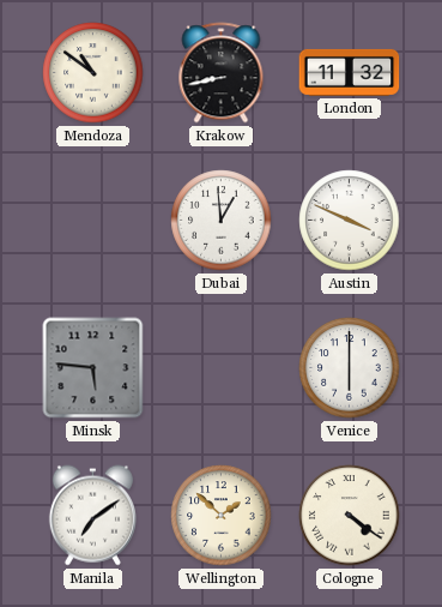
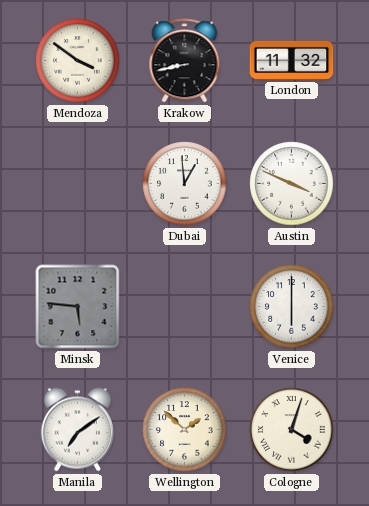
Mendoza: 10:51 -> 3:51
Cologne: 4:21 -> 4:03
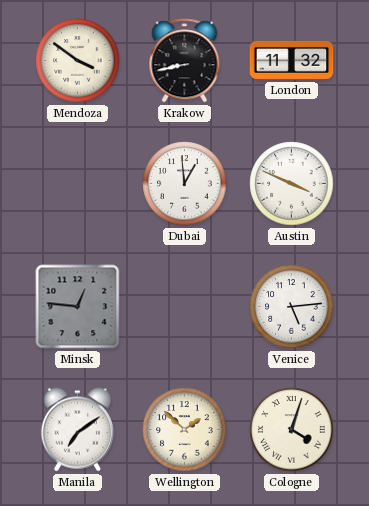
Minsk: 5:46 -> 12:46
Venice: 6:00 -> 5:14
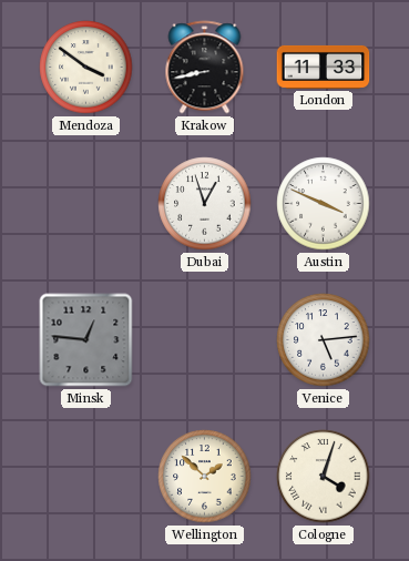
London: 11:32 -> 11:33
Dubai: 12:59 -> 12:57
Manila: 7:09 -> none
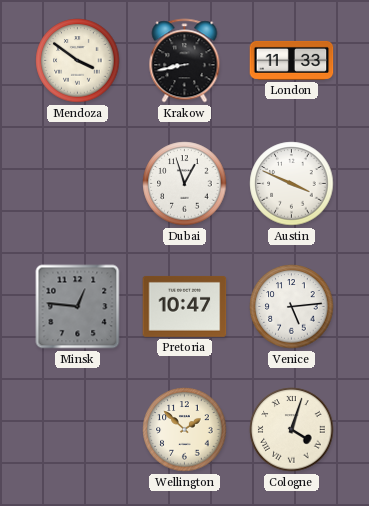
Pretoria: none -> 10:47
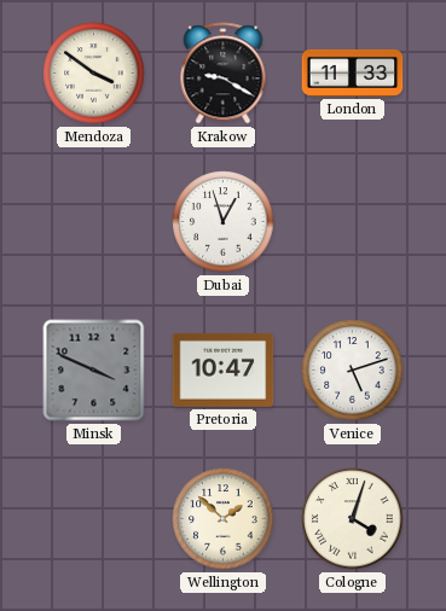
Krakow: 8:43 -> 9:20
Austin: 3:49 -> none
Minsk: 12:46 -> 3:49
Venice: 5:14 -> 5:12
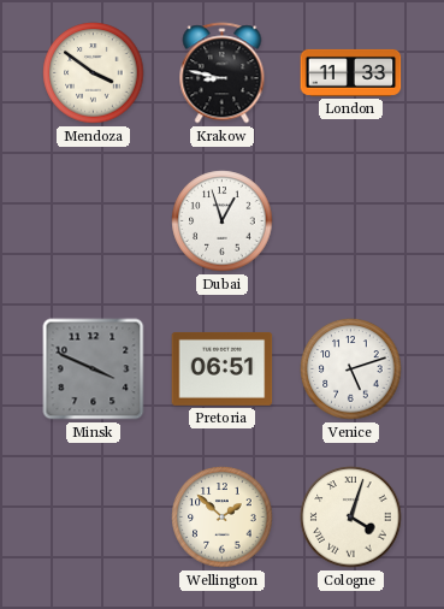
Krakow: 9:20 -> 8:47
Pretoria: 10:47 -> 06:51
